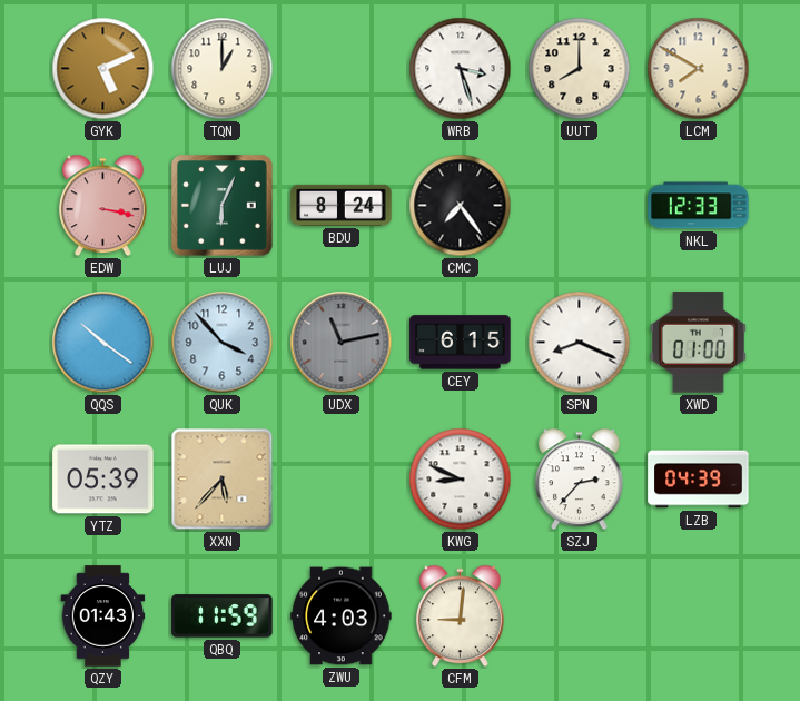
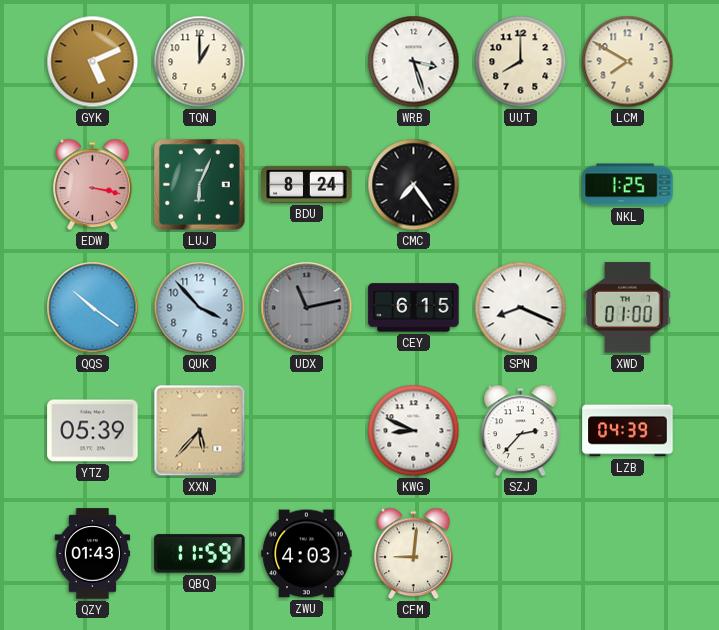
NKL: 12:33 -> 1:25
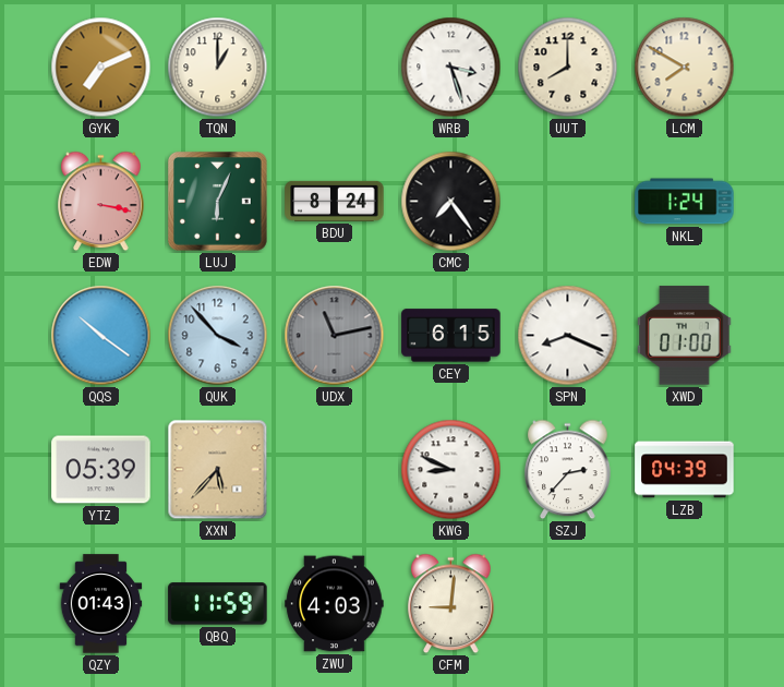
GYK: 5:11 -> 7:11
NKL: 1:25 -> 1:24
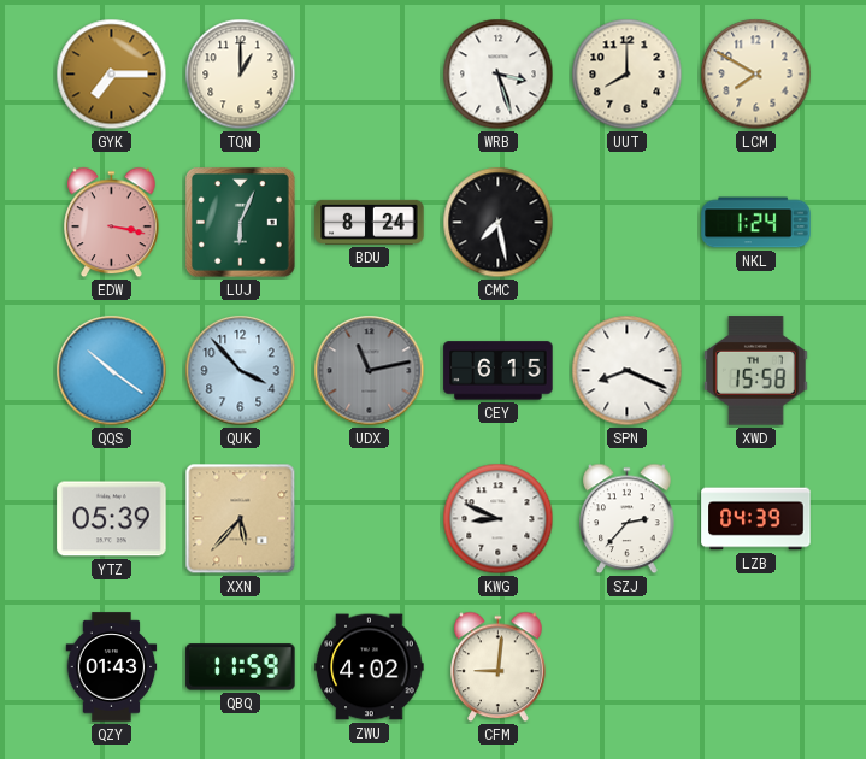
GYK: 7:11 -> 7:15
CMC: 7:24 -> 7:28
XWD: 01:00 -> 15:58
ZWU: 4:03 -> 4:02
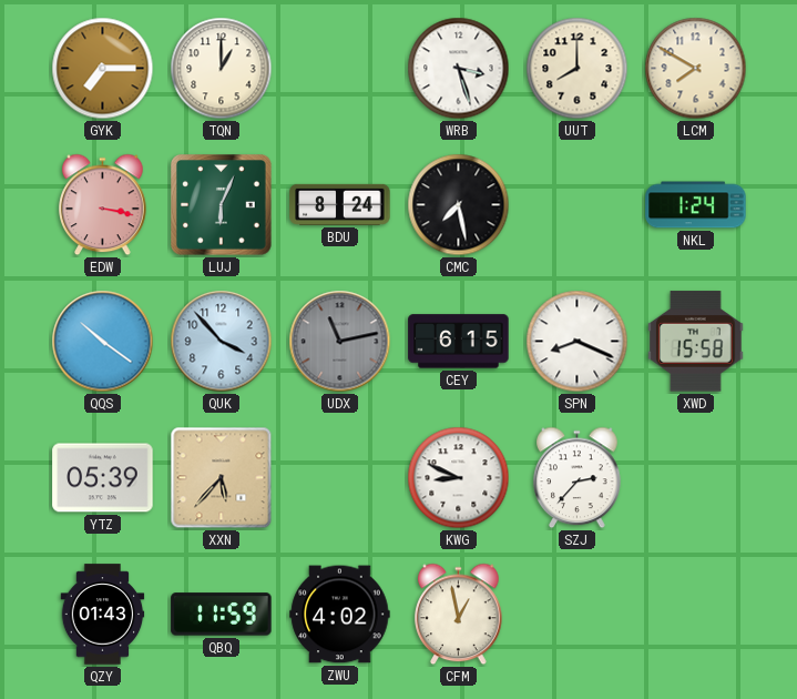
LZB: 04:39 -> none
CFM: 9:01 -> 12:58
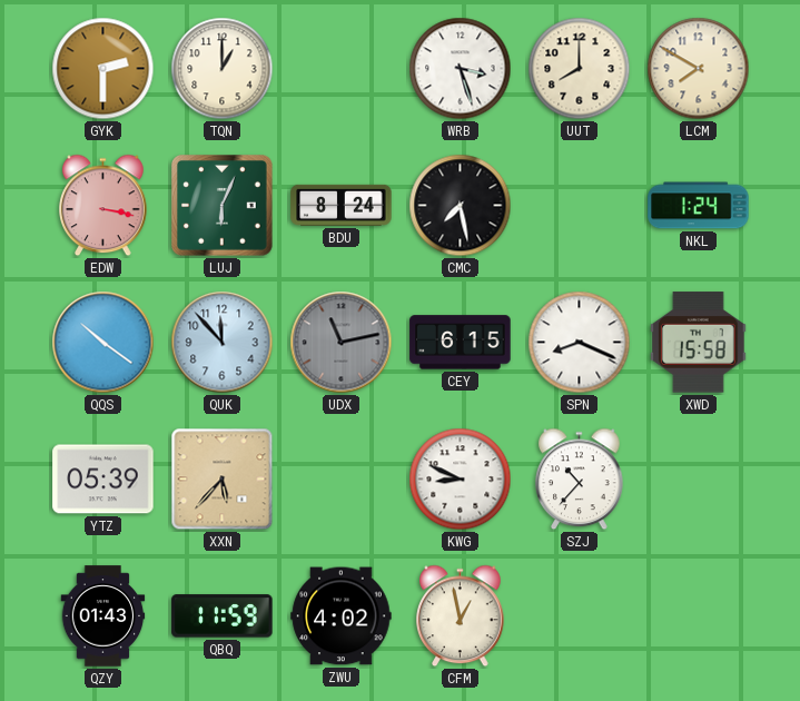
GYK: 7:15 -> 2:30
QUK: 3:53 -> 11:53
SZJ: 2:37 -> 10:37
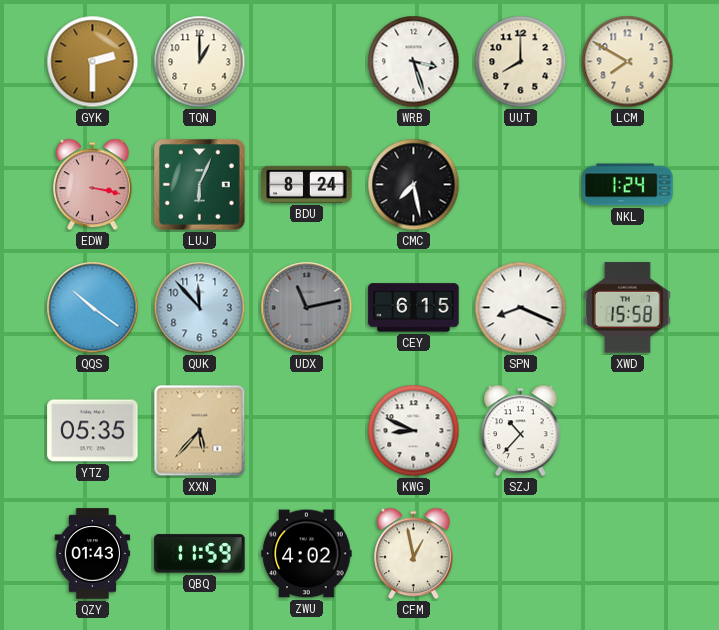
YTZ: 05:39 -> 05:35
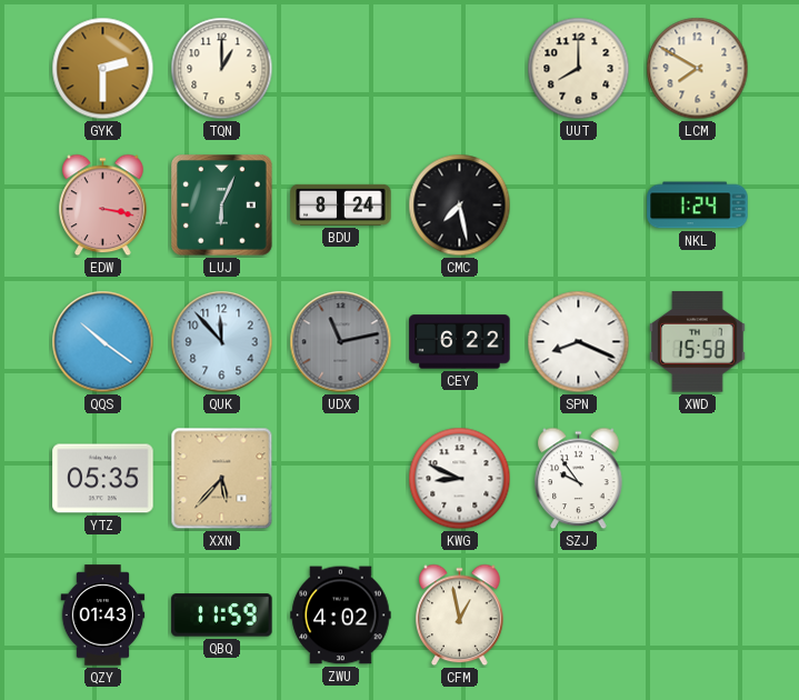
WRB: 3:27 -> none
CEY: 6:15 -> 6:22
SZJ: 10:37 -> 9:54
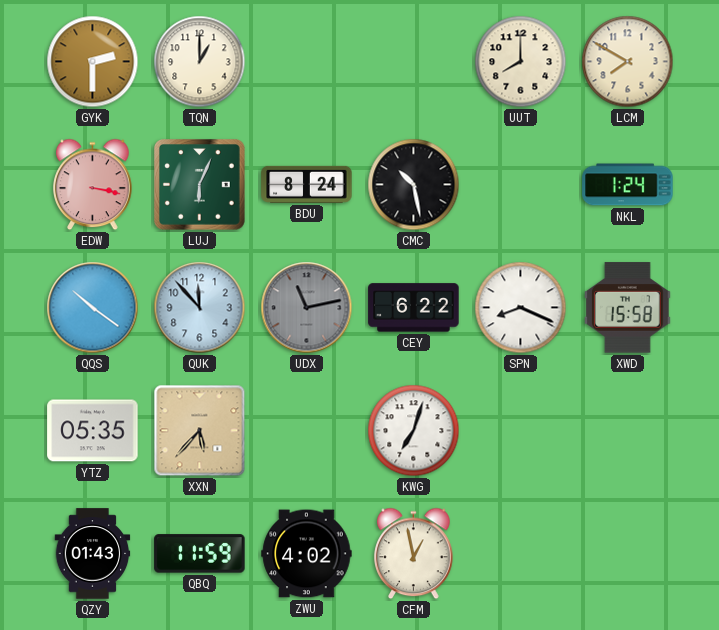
CMC: 7:28 -> 10:28
KWG: 8:49 -> 7:03
SZJ: 9:54 -> none
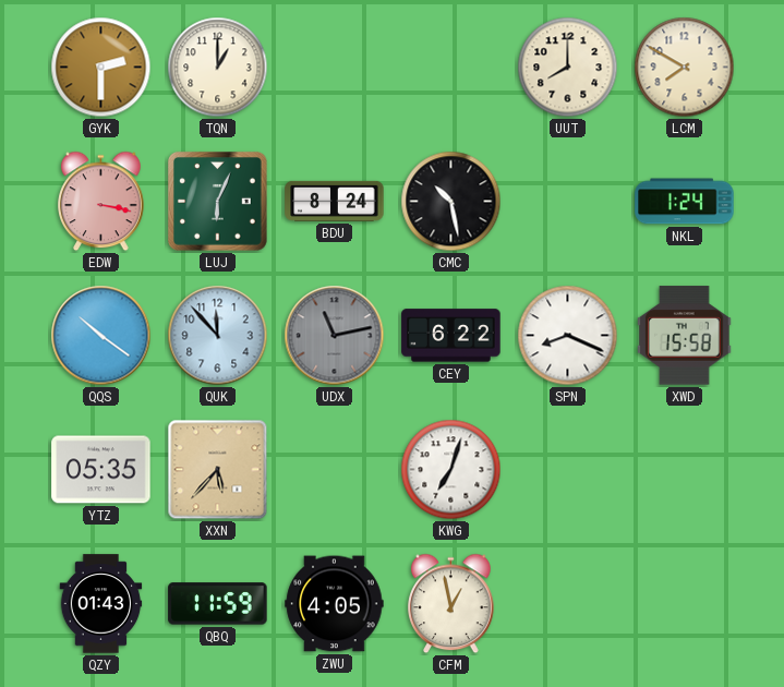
ZWU: 4:02 -> 4:05
